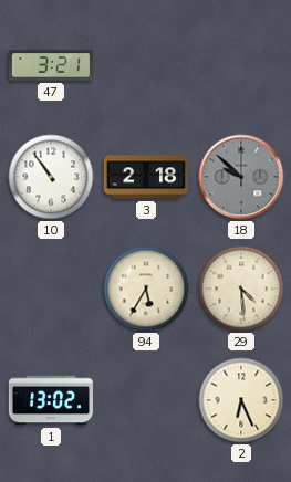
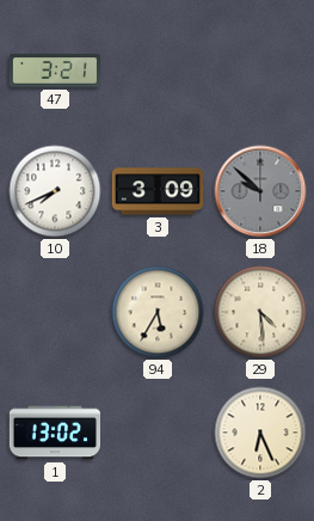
10: 10:54 -> 7:41
3: 2:18 -> 3:09
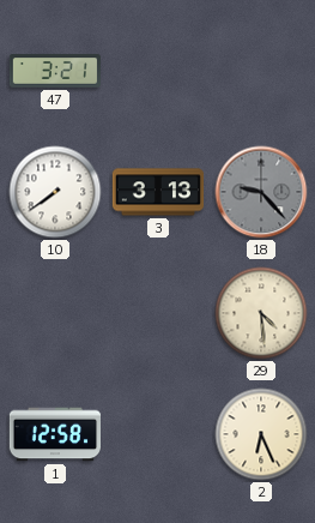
10: 7:41 -> 7:39
3: 3:09 -> 3:13
18: 9:52 -> 9:23
94: 5:35 -> none
1: 13:02 -> 12:58
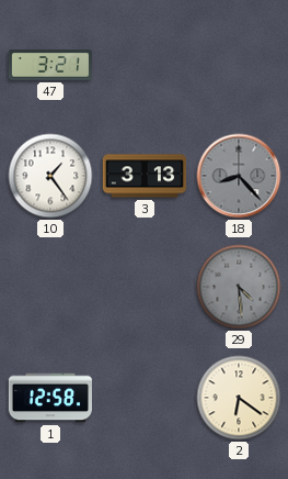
10: 7:39 -> 1:24
18: 9:23 -> 8:23
29 dial: cream -> grey
2: 6:26 -> 6:21
